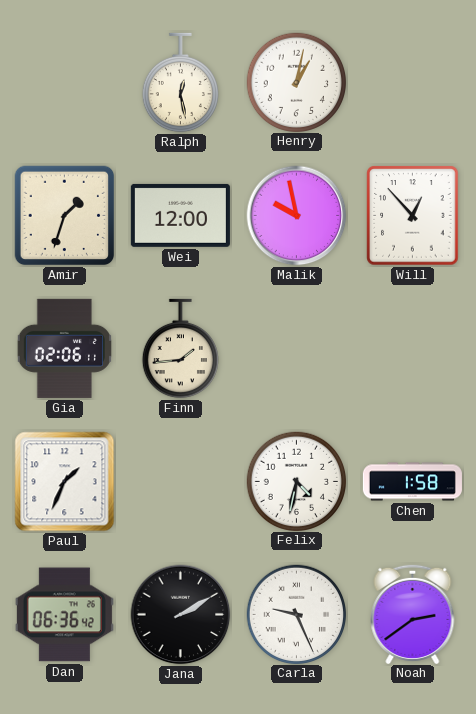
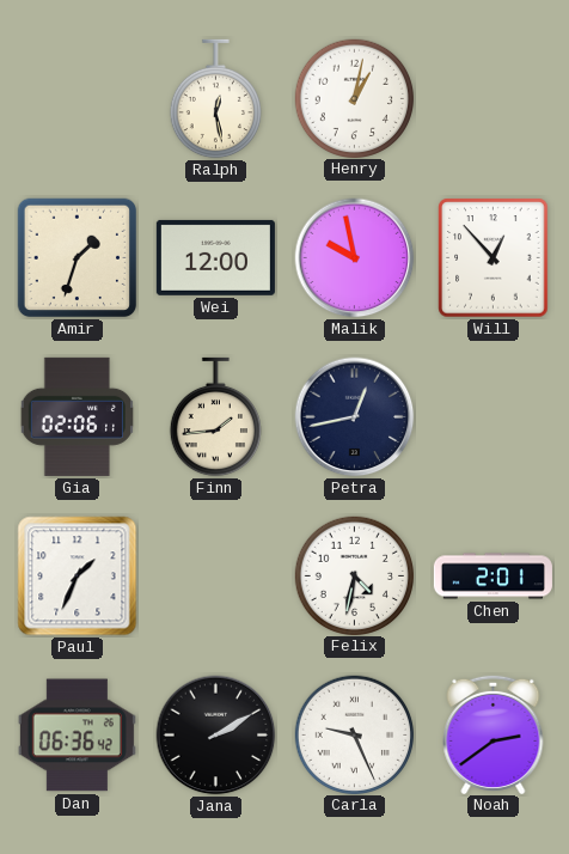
Petra: none -> 12:43
Chen: 1:58 -> 2:01
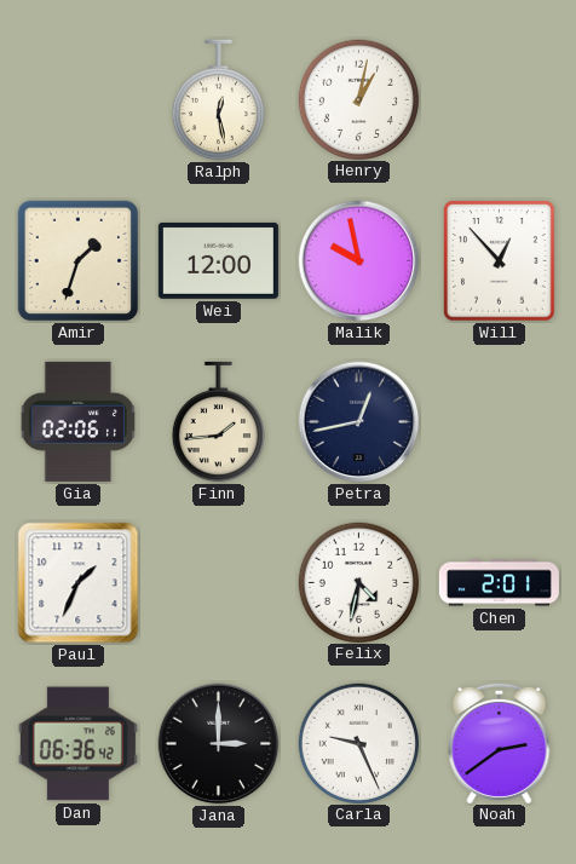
Jana: 2:10 -> 3:00
